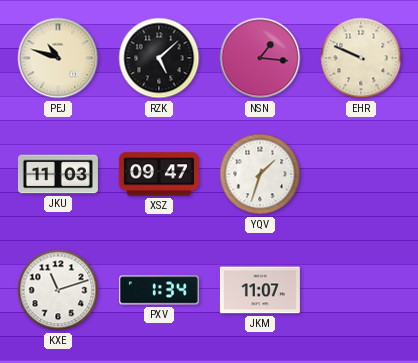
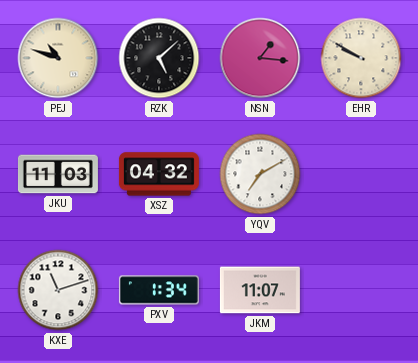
EHR: 9:49 -> 9:50
XSZ: 09:47 -> 04:32
YQV: 1:33 -> 7:10
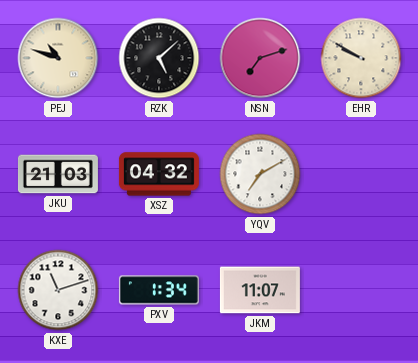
NSN: 1:16 -> 7:12
JKU: 11:03 -> 21:03
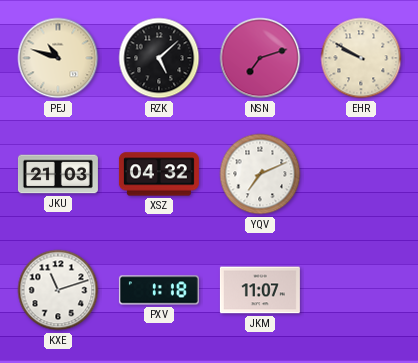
YQV: 7:10 -> 7:11
PXV: 1:34 -> 1:18
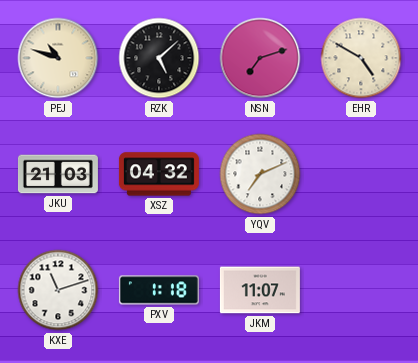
EHR: 9:50 -> 4:50
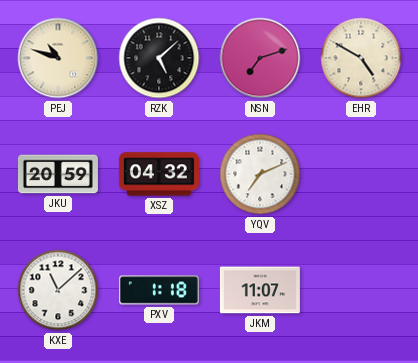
JKU: 21:03 -> 20:59
KXE: 11:12 -> 11:08
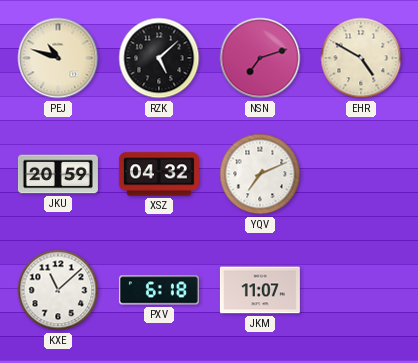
PXV: 1:18 -> 6:18
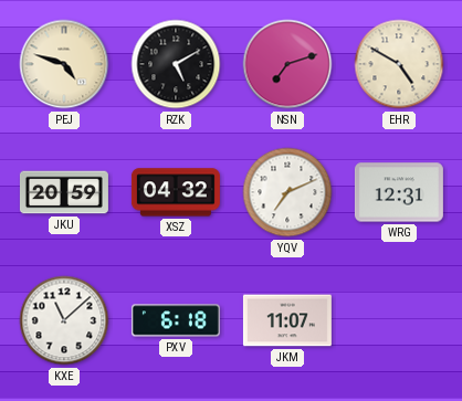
PEJ: 10:48 -> 4:48
RZK: 5:08 -> 5:10
WRG: none -> 12:31
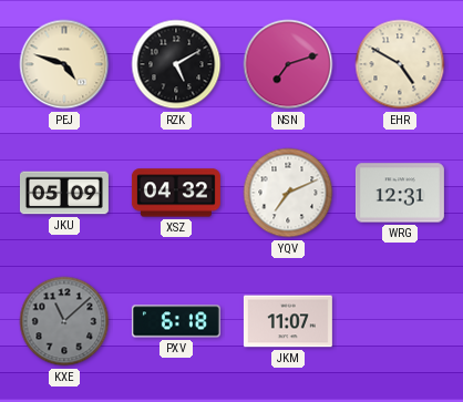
JKU: 20:59 -> 05:09
KXE dial: white -> grey
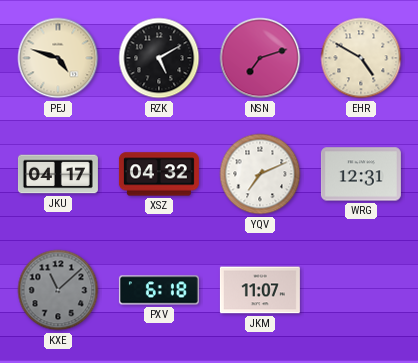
JKU: 05:09 -> 04:17
